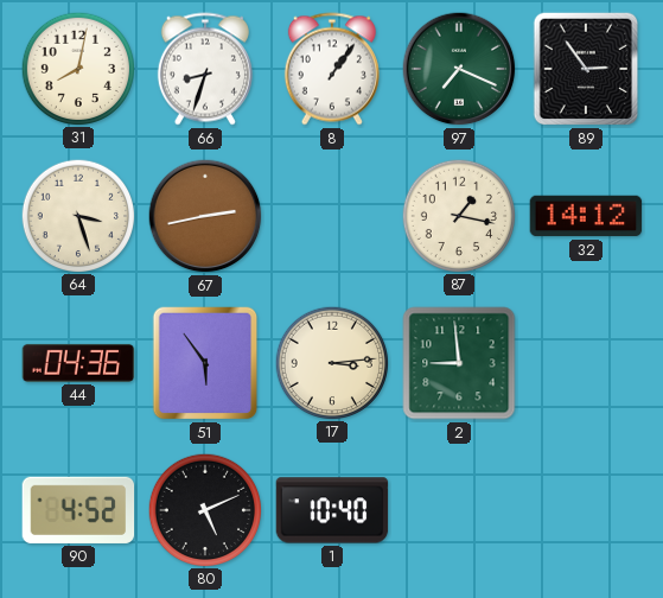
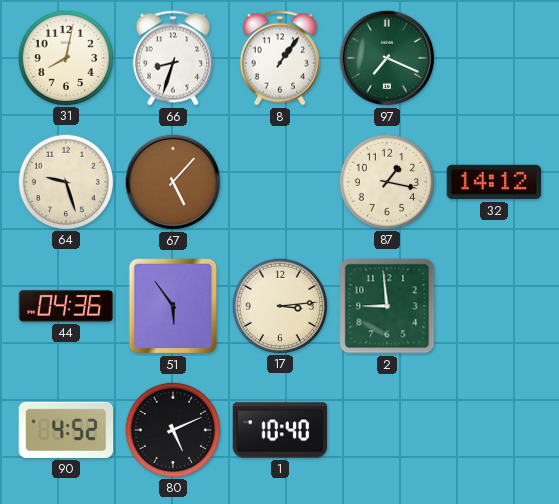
89: 2:54 -> none
64: 3:27 -> 9:27
67: 2:43 -> 5:07
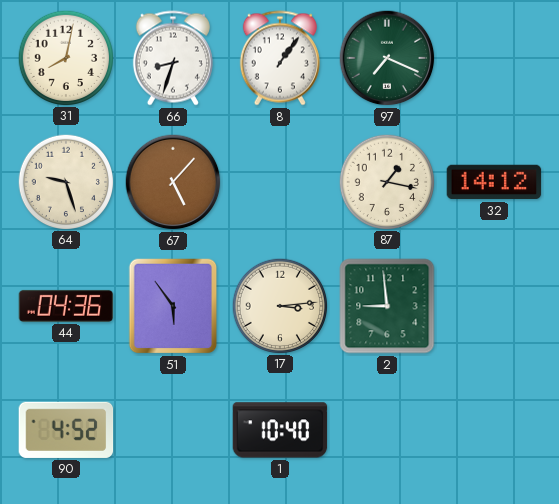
80: 5:11 -> none
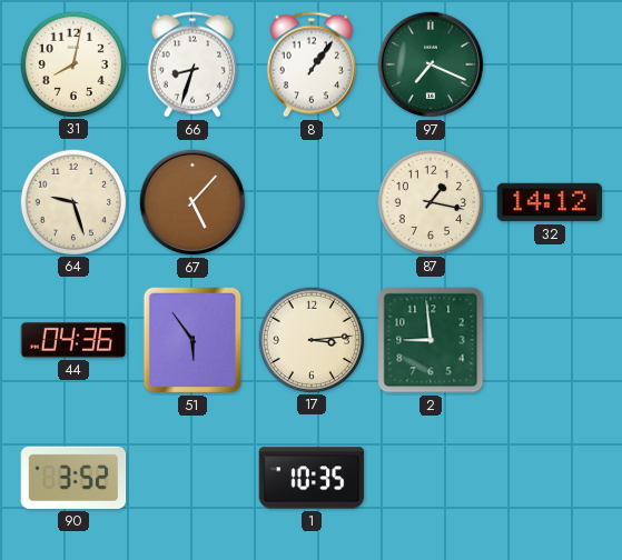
90: 4:52 -> 3:52
1: 10:40 -> 10:35
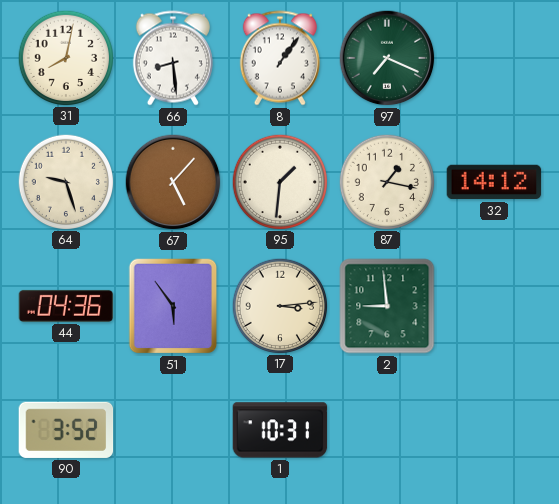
66: 8:33 -> 8:29
95: none -> 1:31
1: 10:35 -> 10:31
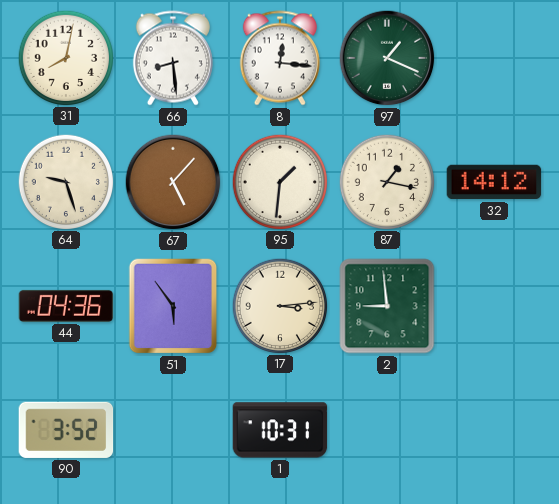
8: 1:06 -> 12:16
97: 7:19 -> 1:19
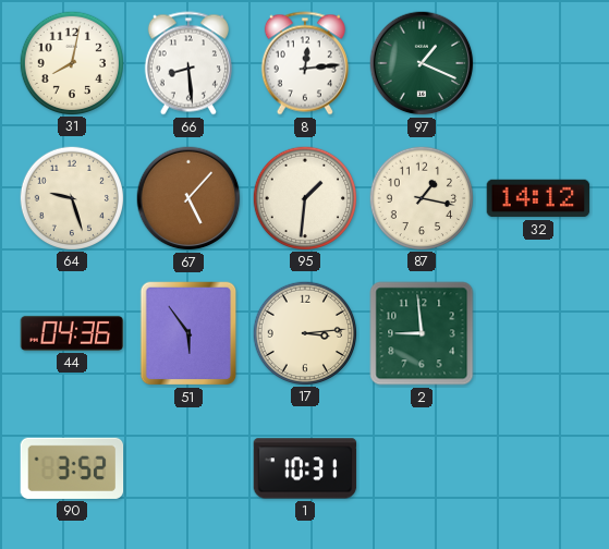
8: 12:16 -> 12:14
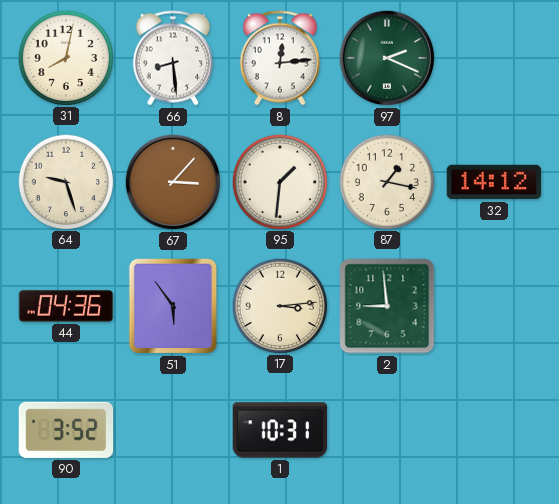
97: 1:19 -> 2:19
67: 5:07 -> 3:07
